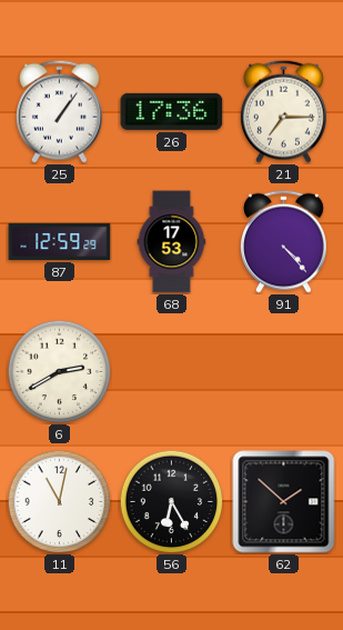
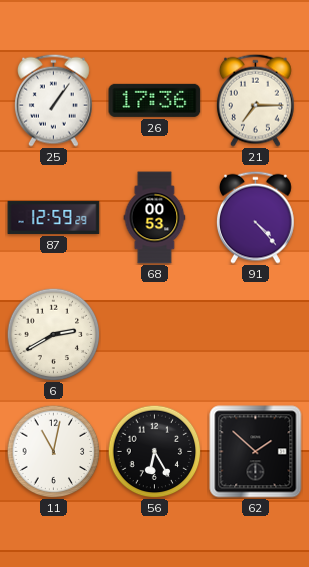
68: 17:53 -> 00:53
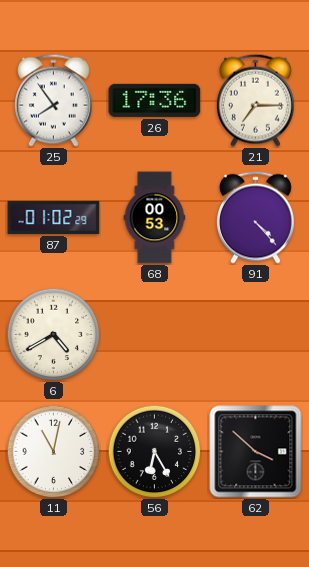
25: 1:06 -> 7:54
87: 12:59 -> 01:02
6: 2:40 -> 4:40
62: 1:52 -> 3:52
